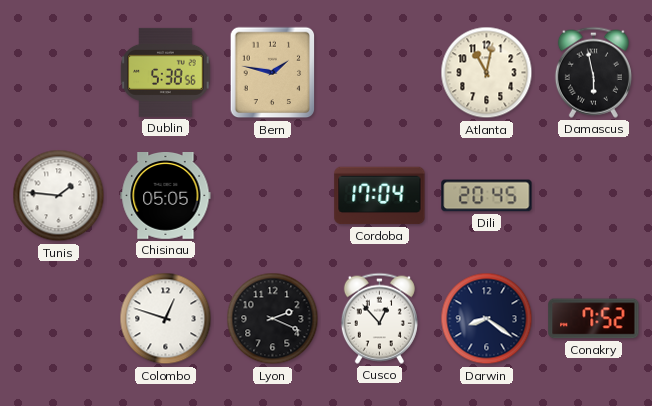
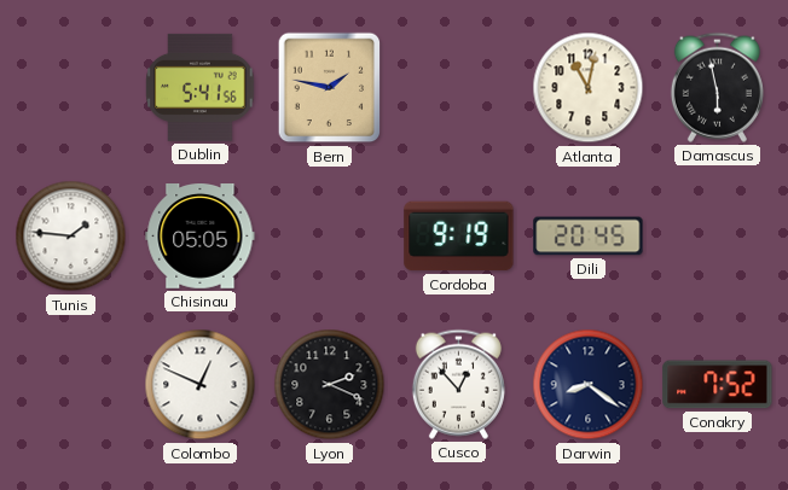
Dublin: 5:38 -> 5:41
Cordoba: 17:04 -> 9:19
Colombo: 12:48 -> 12:49
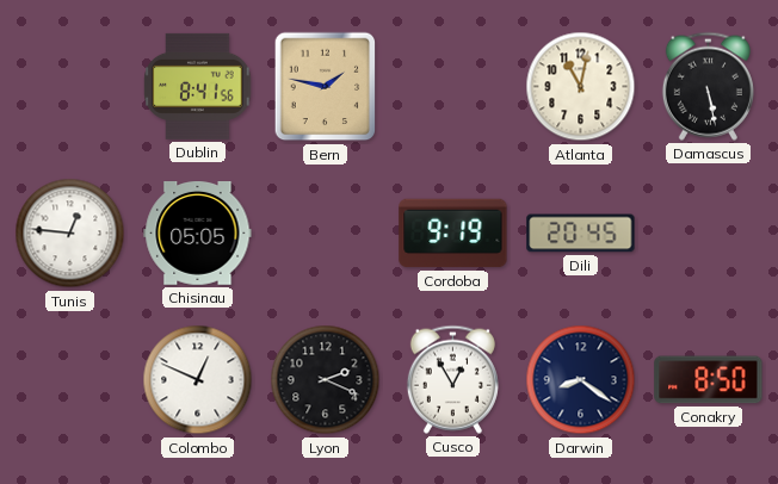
Dublin: 5:41 -> 8:41
Damascus: 5:58 -> 5:28
Tunis: 1:46 -> 12:46
Cusco: 12:53 -> 12:55
Conakry: 7:52 -> 8:50
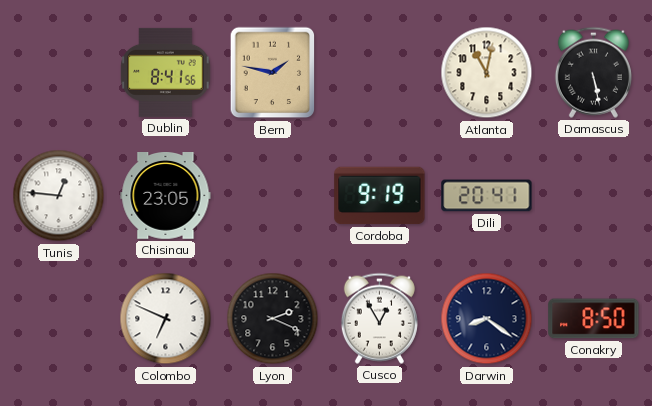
Chisinau: 05:05 -> 23:05
Dili: 20:45 -> 20:41
Colombo: 12:49 -> 6:49
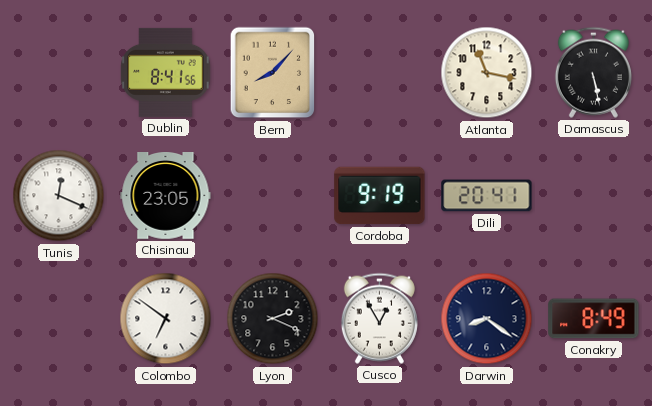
Bern: 1:47 -> 8:07
Atlanta: 11:02 -> 11:17
Tunis: 12:46 -> 12:19
Colombo: 6:49 -> 6:51
Conakry: 8:50 -> 8:49
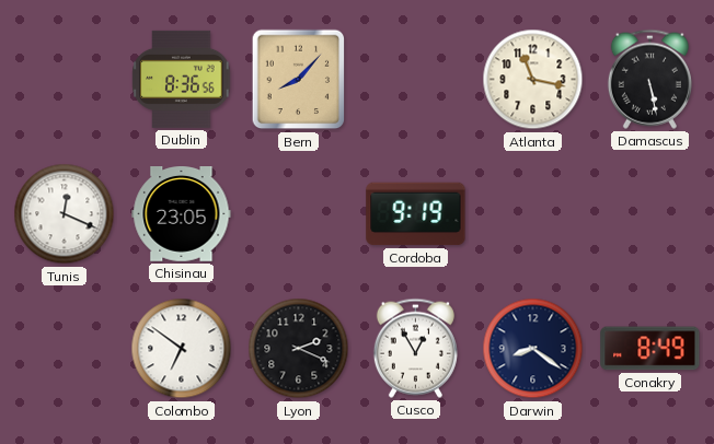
Dublin: 8:41 -> 8:36
Dili: 20:41 -> none
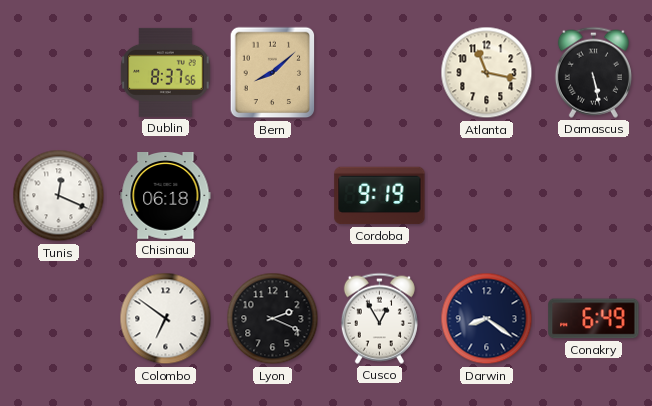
Dublin: 8:36 -> 8:37
Bern: 8:07 -> 8:08
Chisinau: 23:05 -> 06:18
Conakry: 8:49 -> 6:49
